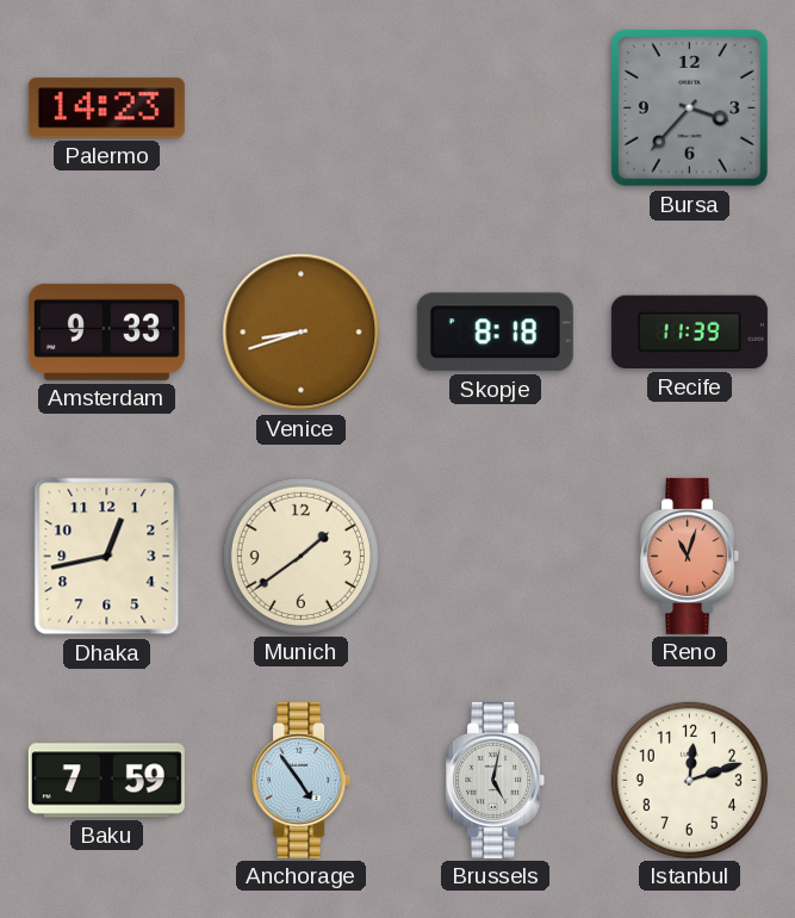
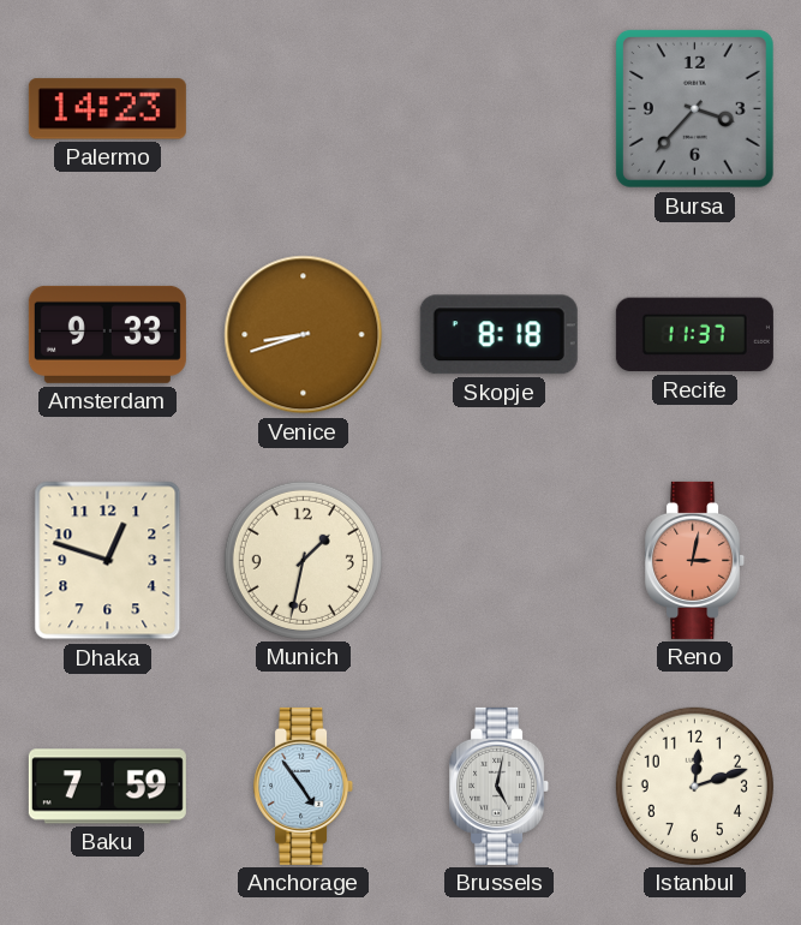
Recife: 11:39 -> 11:37
Dhaka: 12:43 -> 12:48
Munich: 1:39 -> 1:32
Reno: 11:03 -> 3:02
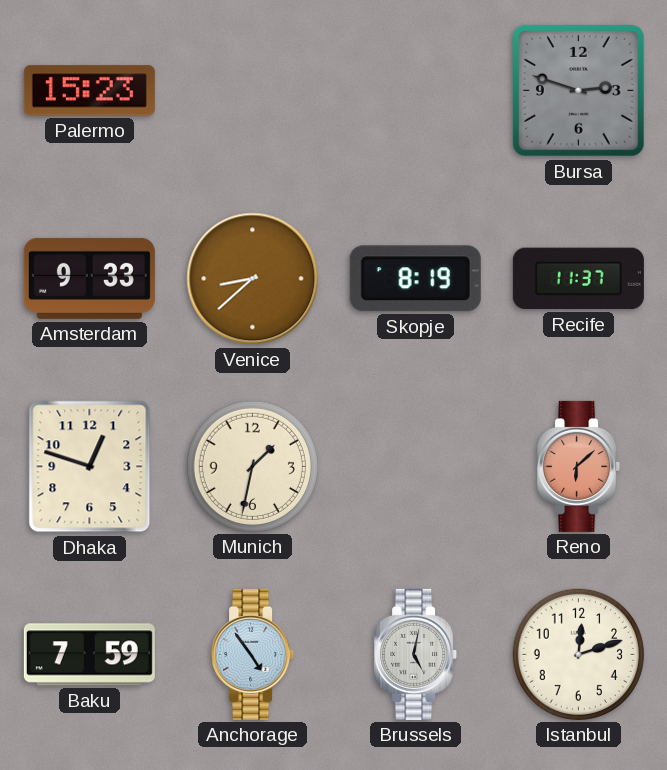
Palermo: 14:23 -> 15:23
Bursa: 3:37 -> 2:48
Venice: 8:42 -> 8:38
Skopje: 8:18 -> 8:19
Reno: 3:02 -> 6:08
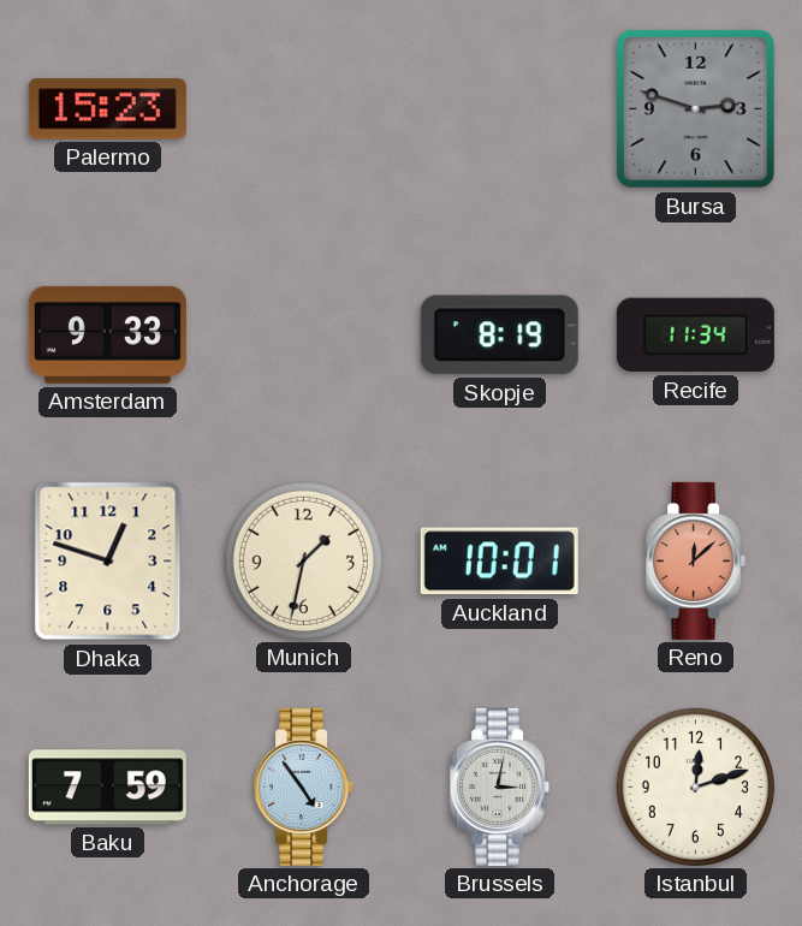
Venice: 8:38 -> none
Recife: 11:37 -> 11:34
Auckland: none -> 10:01
Reno: 6:08 -> 12:08
Brussels: 5:02 -> 3:02
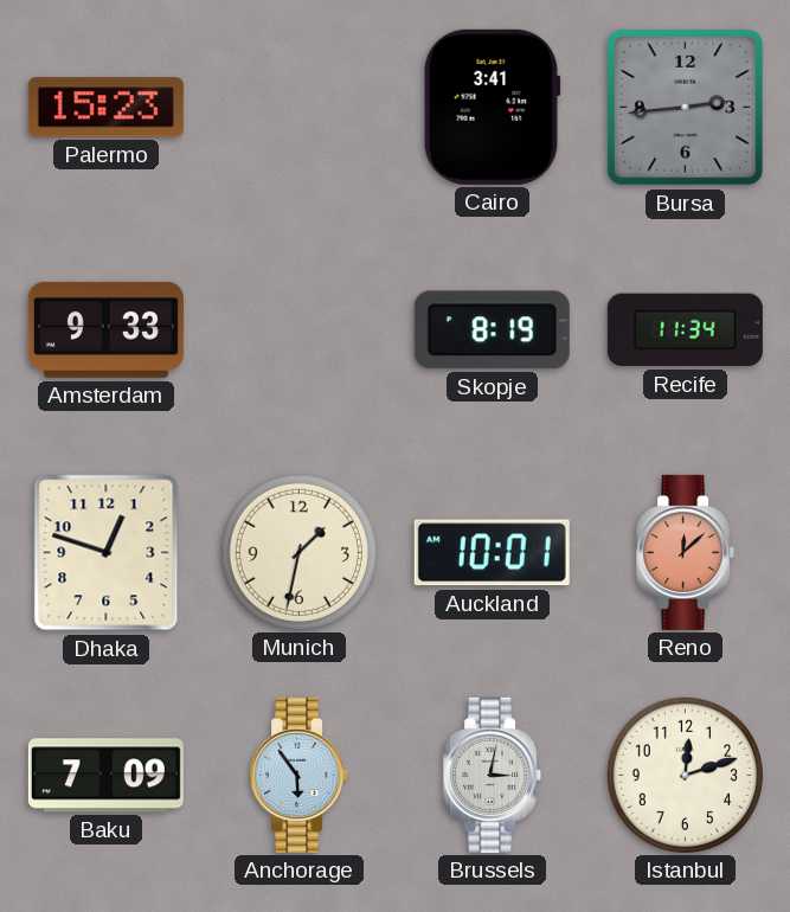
Cairo: none -> 3:41
Bursa: 2:48 -> 2:44
Baku: 7:59 -> 7:09
Anchorage: 4:54 -> 5:54
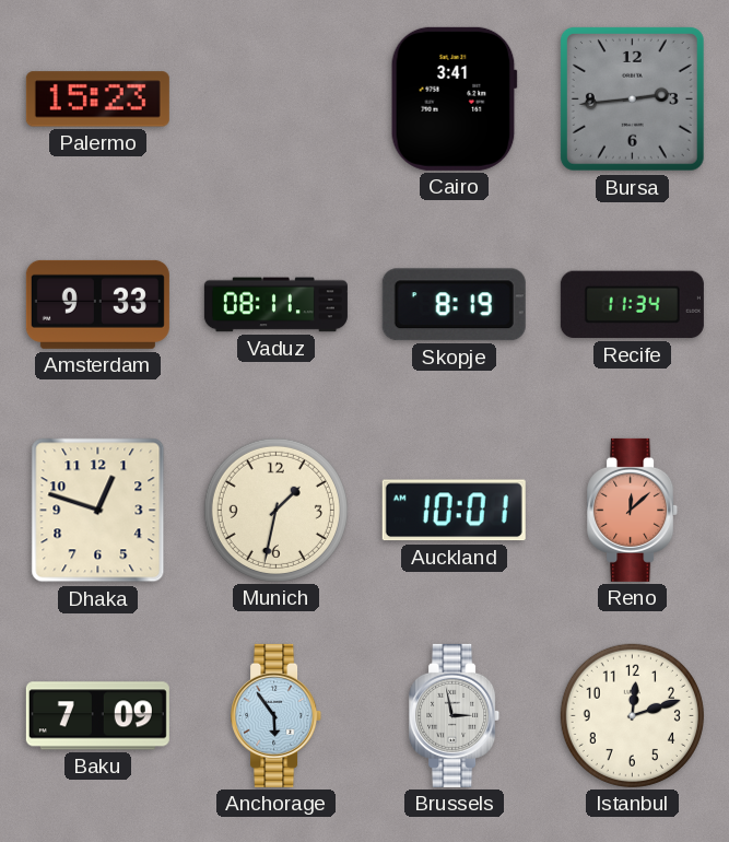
Vaduz: none -> 08:11
Brussels: 3:02 -> 2:58
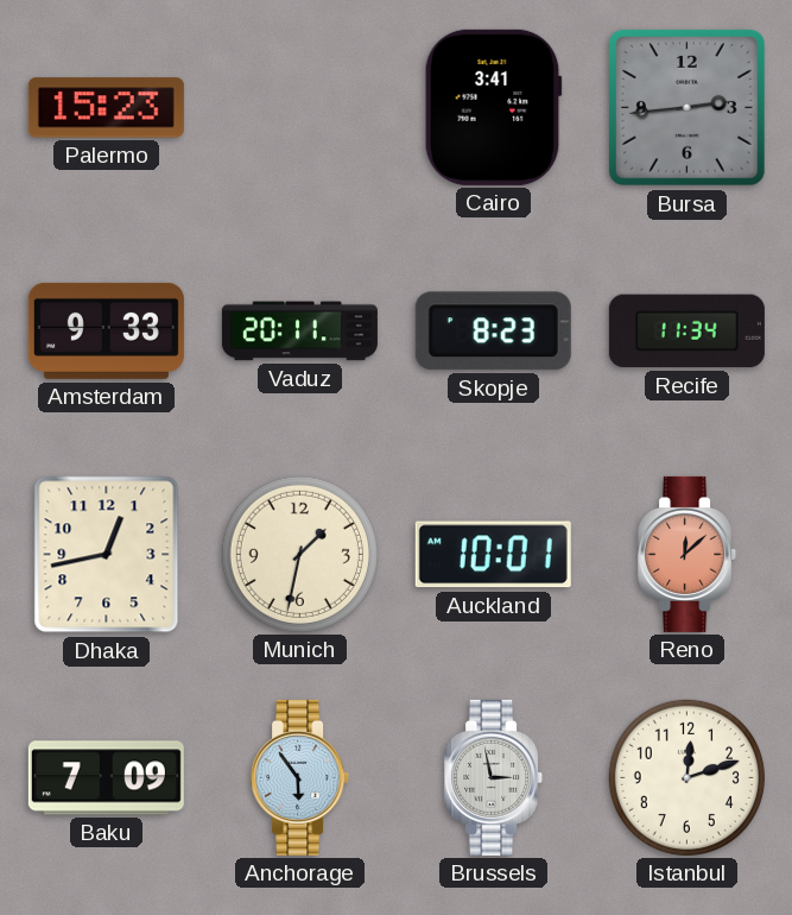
Vaduz: 08:11 -> 20:11
Skopje: 8:19 -> 8:23
Dhaka: 12:48 -> 12:43
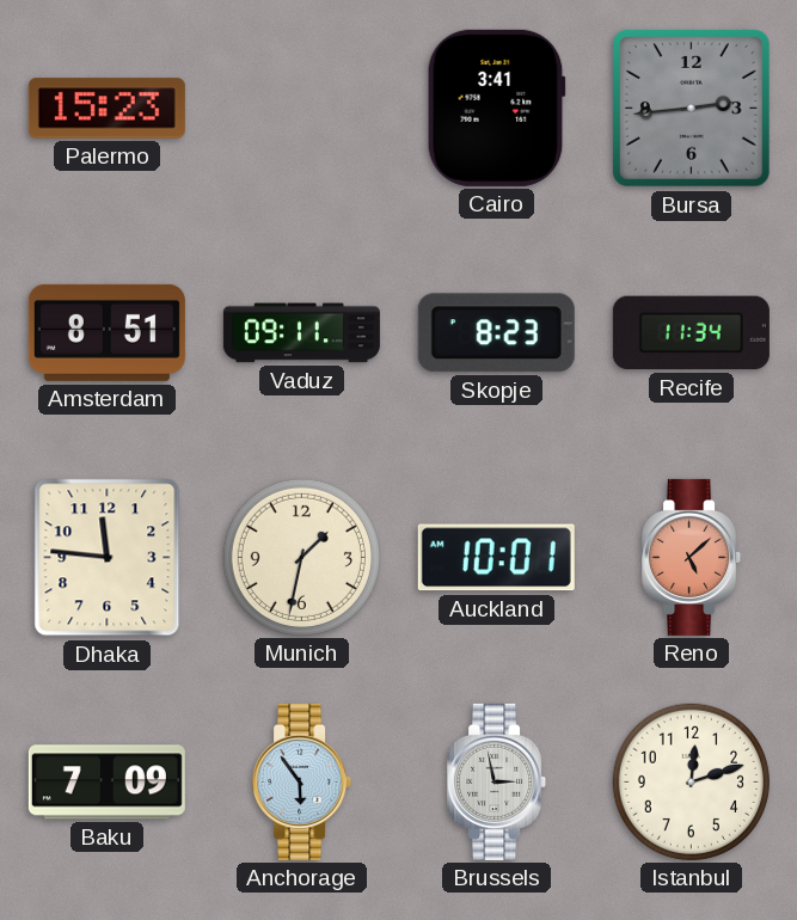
Amsterdam: 9:33 -> 8:51
Vaduz: 20:11 -> 09:11
Dhaka: 12:43 -> 11:46
Reno: 12:08 -> 5:08
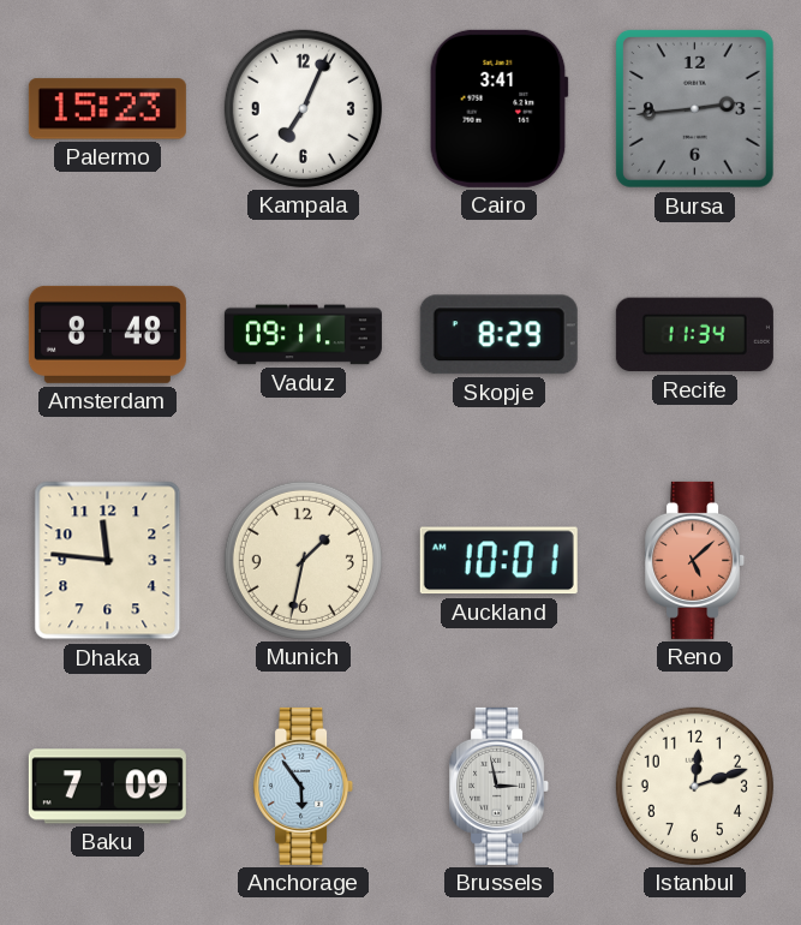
Kampala: none -> 7:04
Amsterdam: 8:51 -> 8:48
Skopje: 8:23 -> 8:29
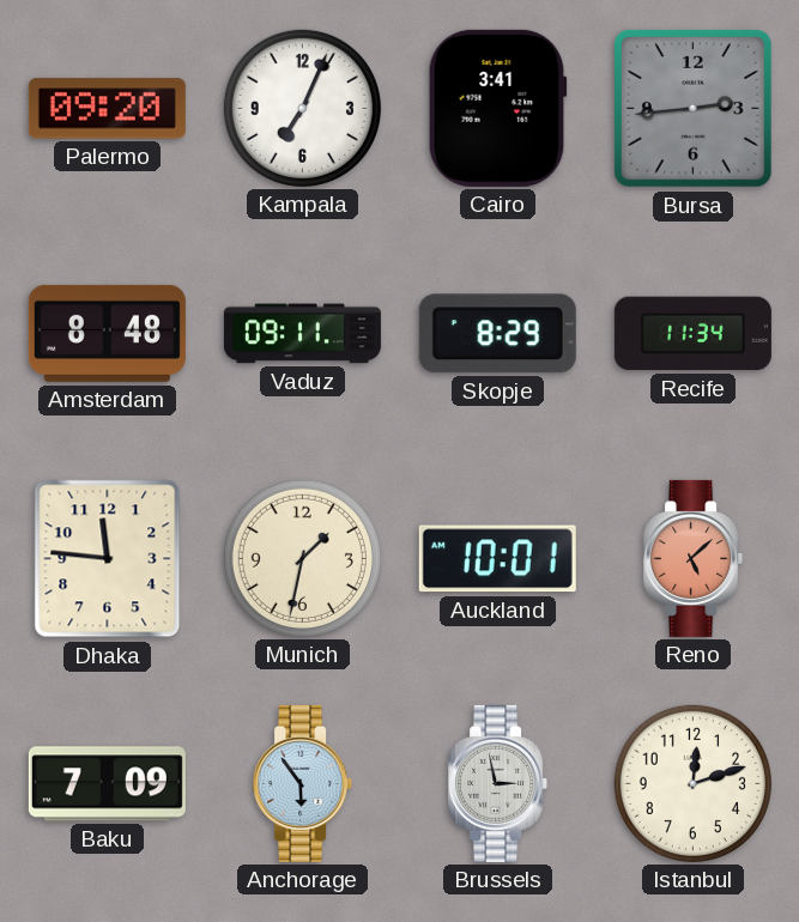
Palermo: 15:23 -> 09:20
